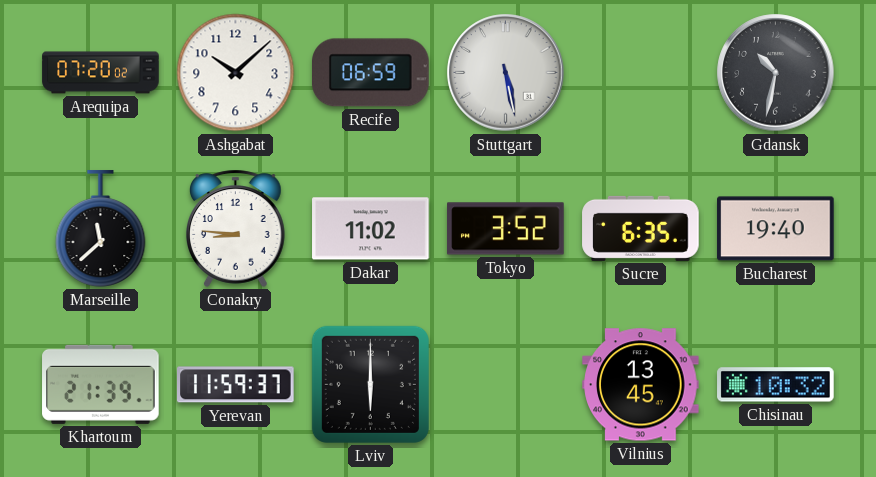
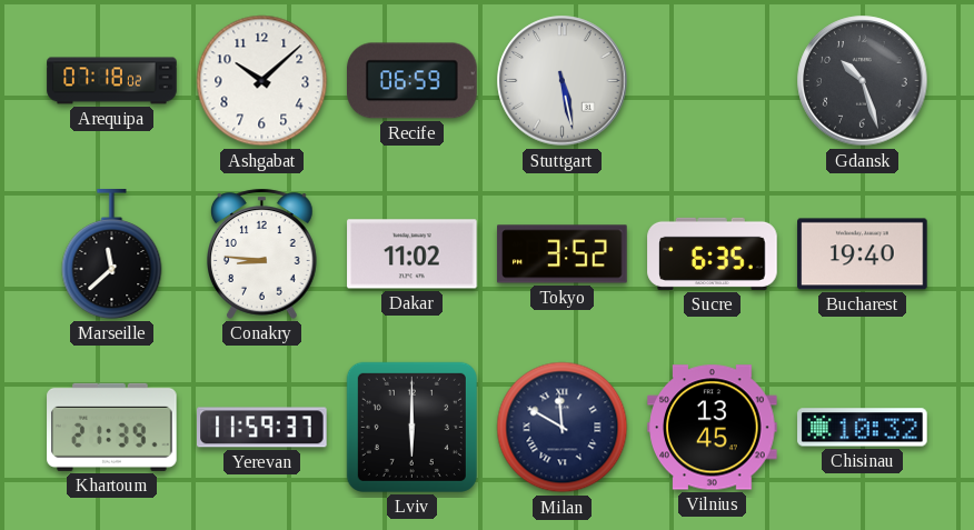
Arequipa: 07:20 -> 07:18
Gdansk: 10:32 -> 10:27
Milan: none -> 11:50
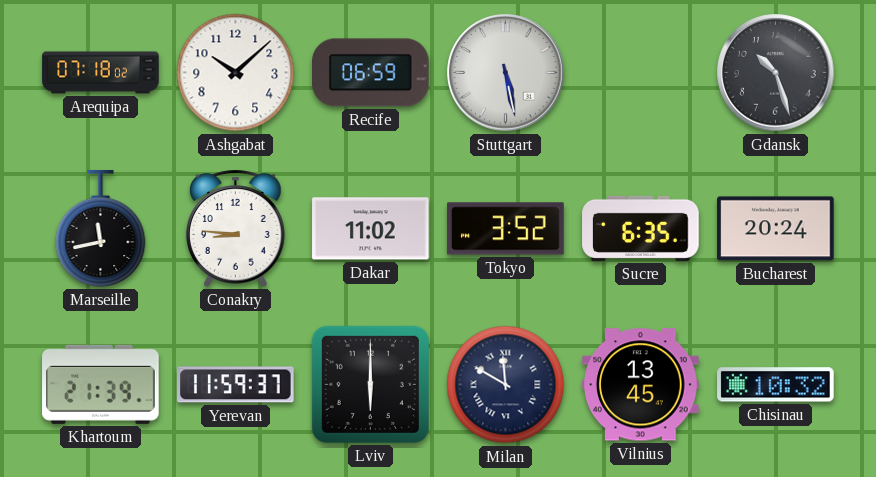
Marseille: 11:38 -> 11:43
Bucharest: 19:40 -> 20:24
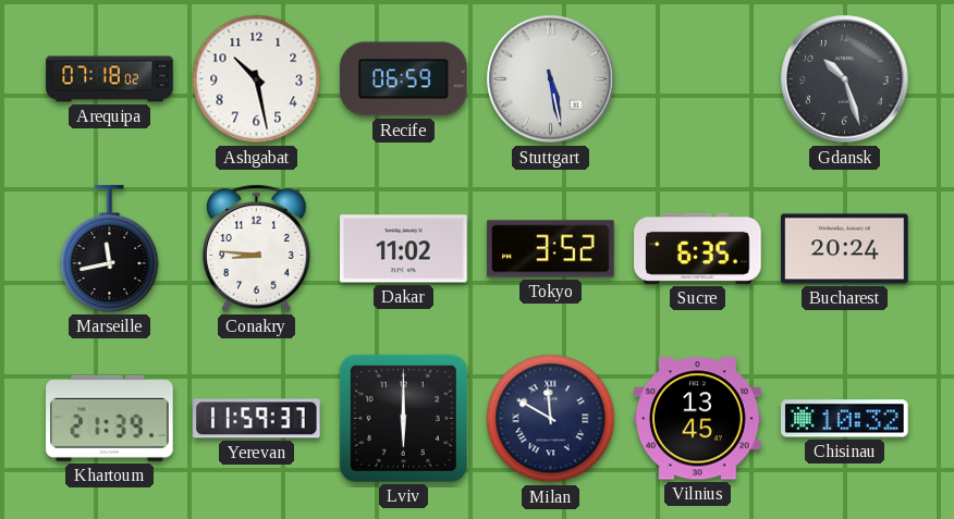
Ashgabat: 10:08 -> 10:28
